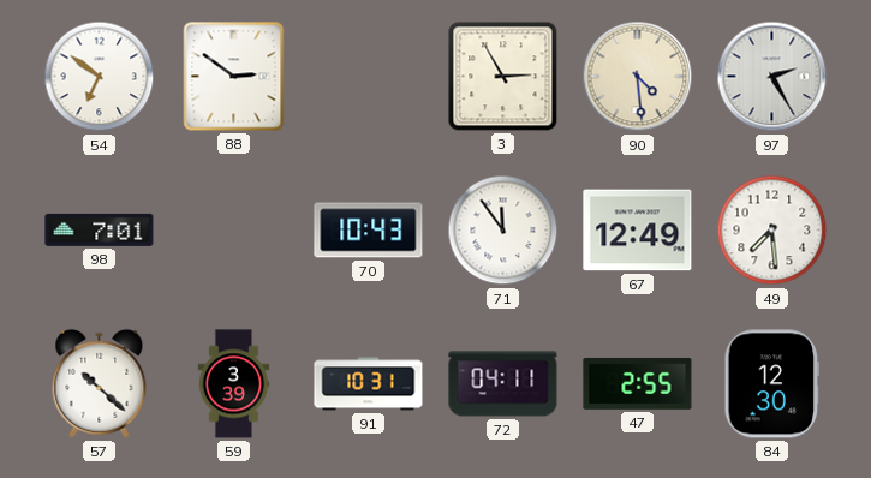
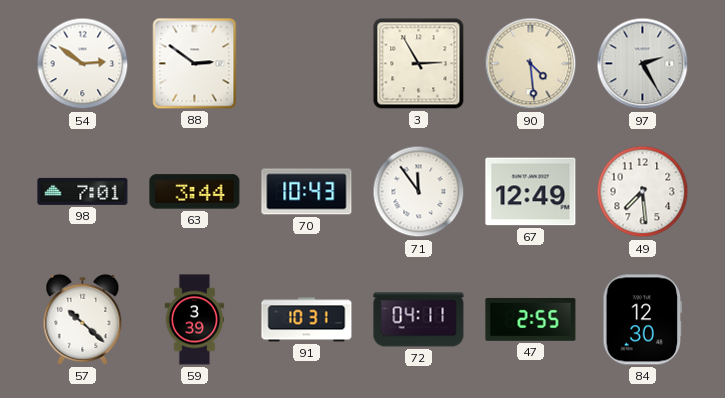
54: 6:51 -> 2:51
63: none -> 3:44
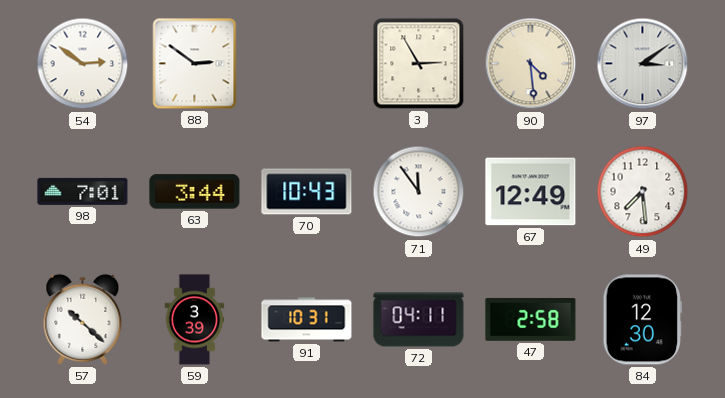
97: 2:25 -> 3:09
47: 2:55 -> 2:58
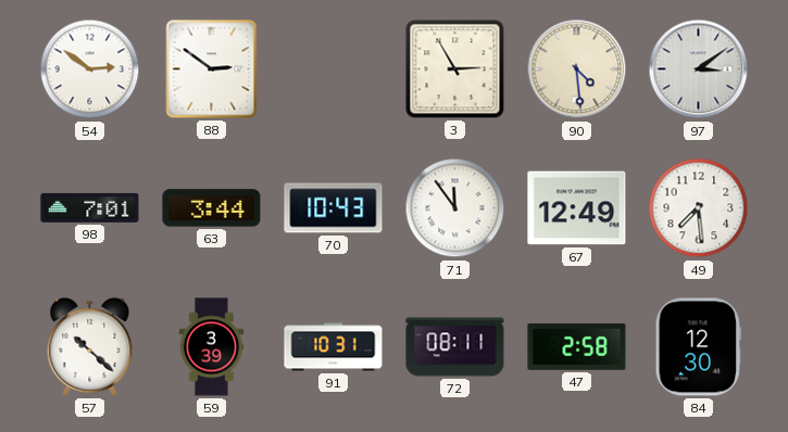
72: 04:11 -> 08:11
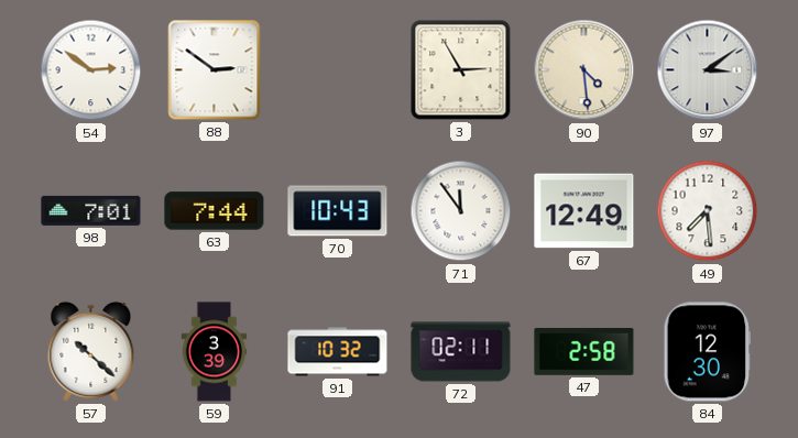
63: 3:44 -> 7:44
91: 10:31 -> 10:32
72: 08:11 -> 02:11
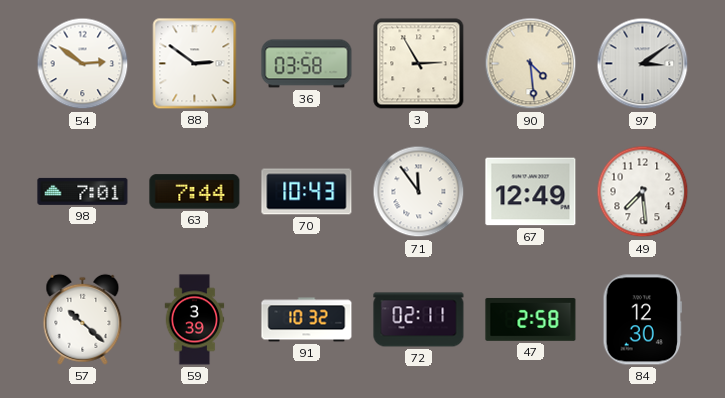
36: none -> 03:58
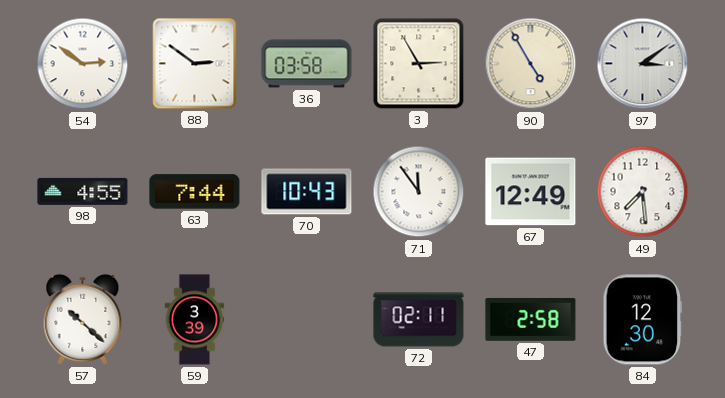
90: 4:29 -> 4:55
98: 7:01 -> 4:55
91: 10:32 -> none
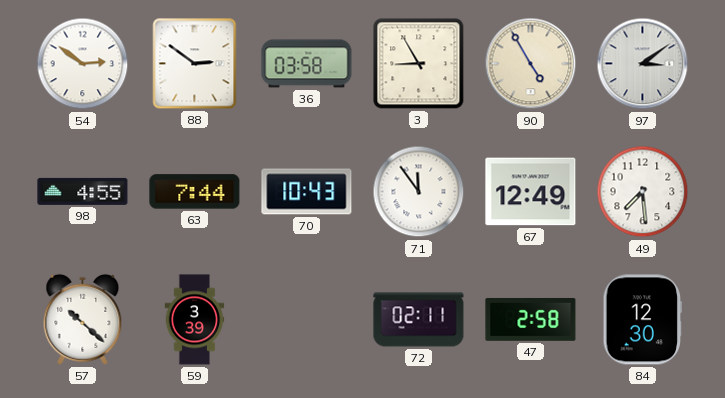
3: 2:55 -> 8:55
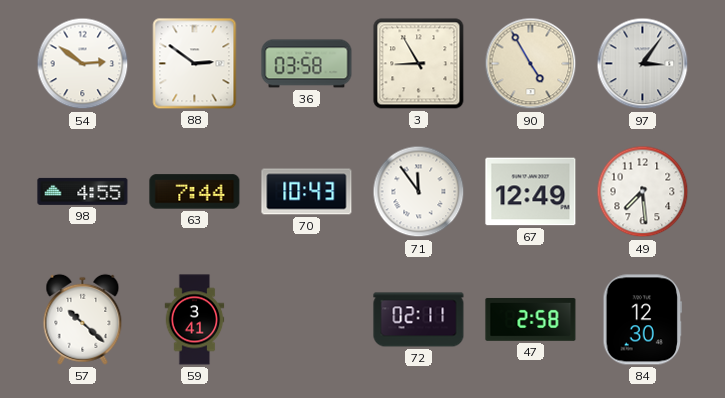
97: 3:09 -> 3:06
59: 3:39 -> 3:41
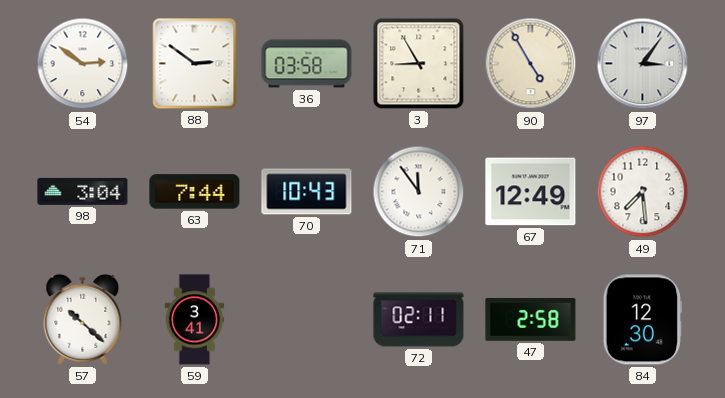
98: 4:55 -> 3:04
